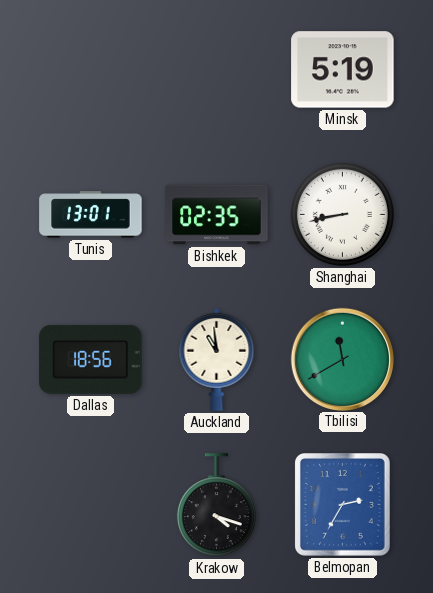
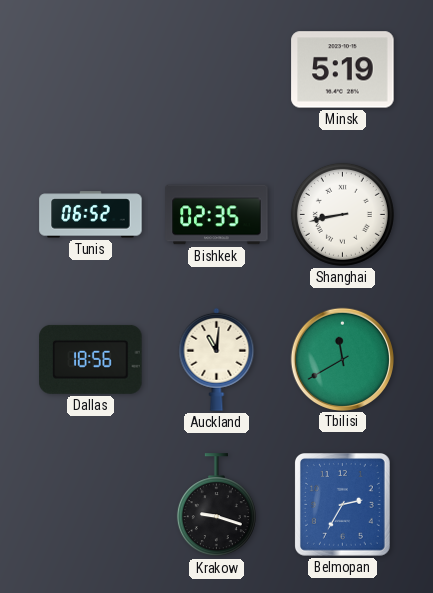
Tunis: 13:01 -> 06:52
Auckland: 10:59 -> 11:01
Krakow: 4:18 -> 9:18
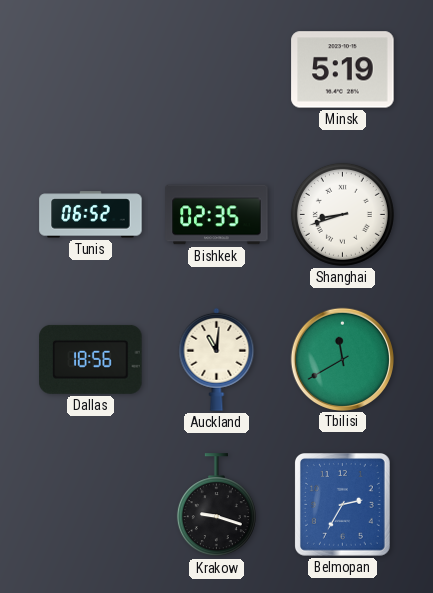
Shanghai: 8:43 -> 8:42
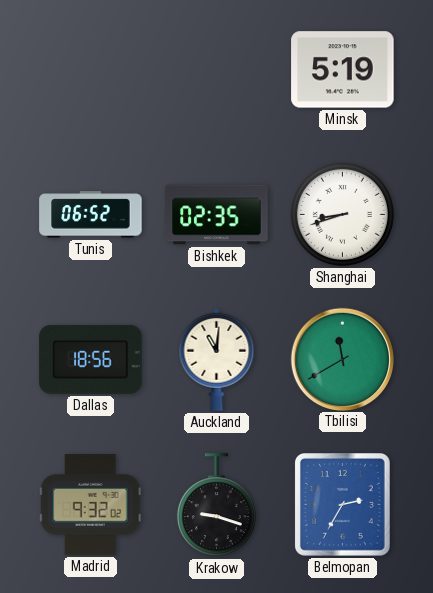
Madrid: none -> 9:32
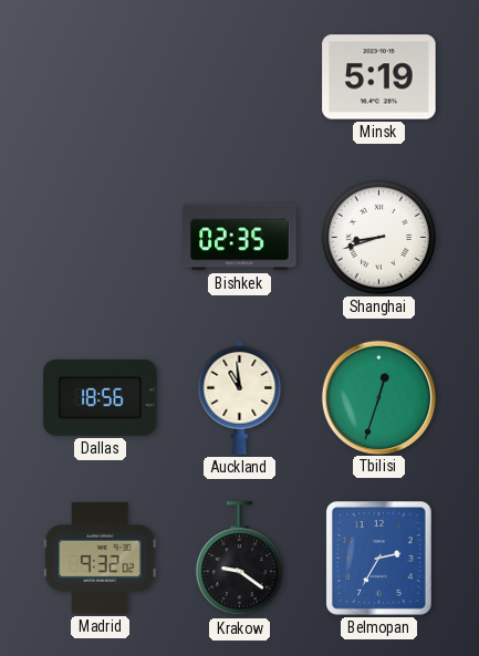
Tunis: 06:52 -> none
Auckland: 11:01 -> 10:59
Tbilisi: 11:40 -> 12:33
Krakow: 9:18 -> 9:21
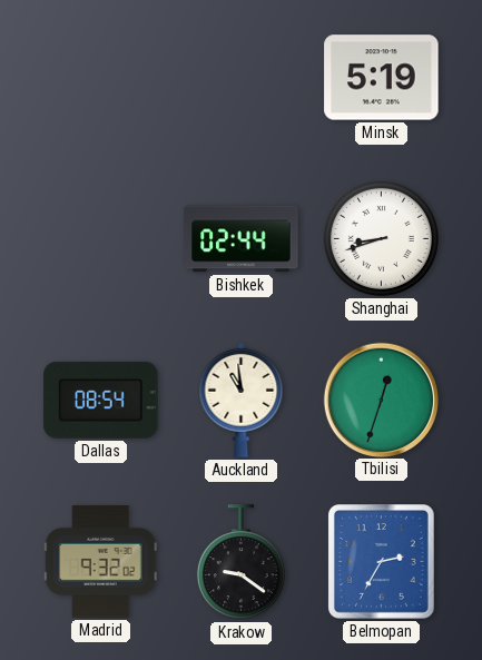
Bishkek: 02:35 -> 02:44
Dallas: 18:56 -> 08:54
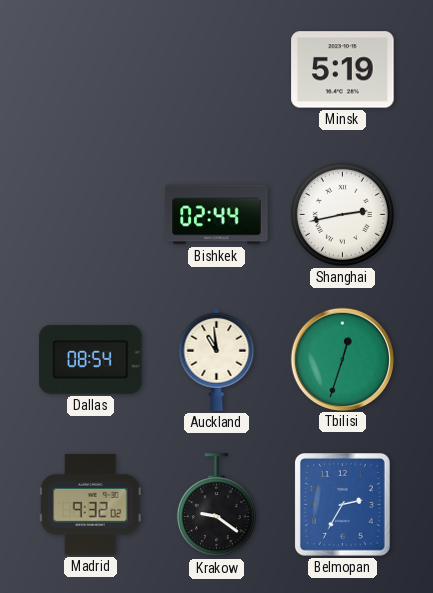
Shanghai: 8:42 -> 2:43
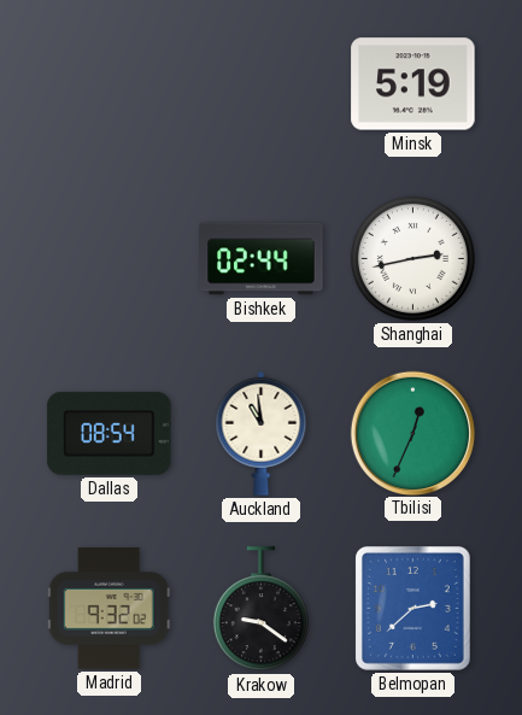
Tbilisi: 12:33 -> 12:34
Belmopan: 2:35 -> 2:38
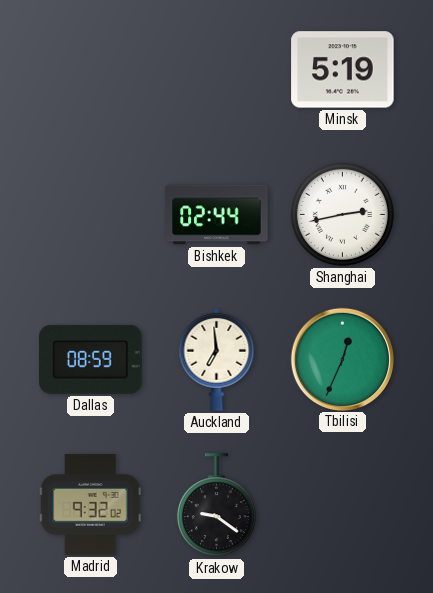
Dallas: 08:54 -> 08:59
Auckland: 10:59 -> 6:59
Belmopan: 2:38 -> none
